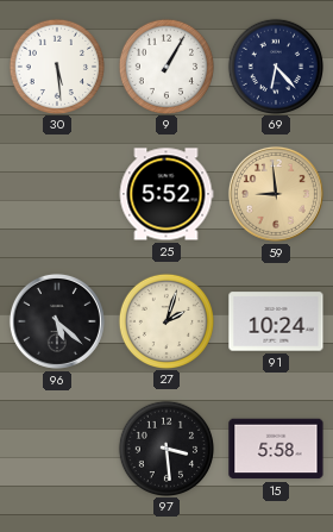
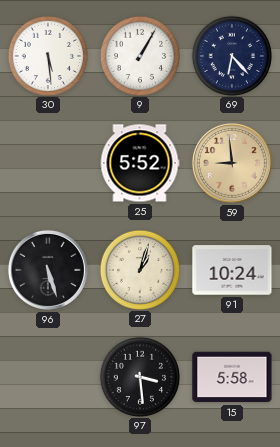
96: 5:22 -> 5:27
27: 2:03 -> 1:03
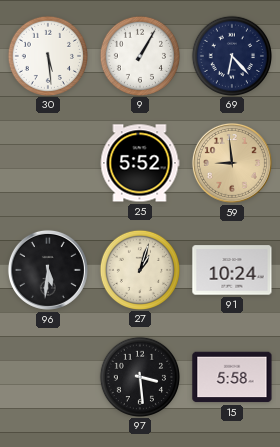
96: 5:27 -> 5:31
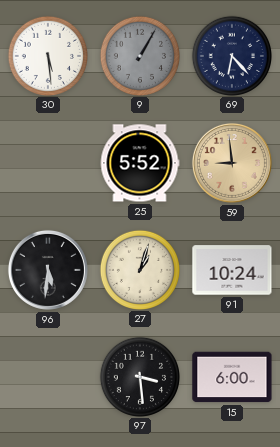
9 dial: white -> grey
15: 5:58 -> 6:00
